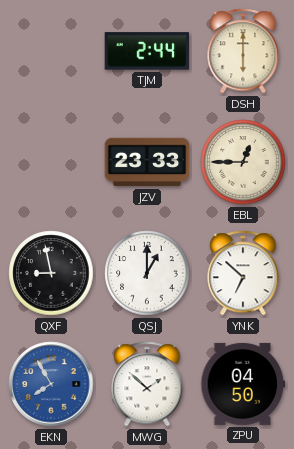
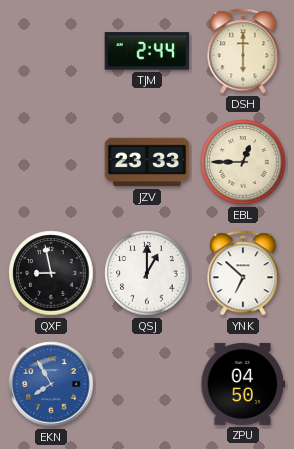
MWG: 1:52 -> none
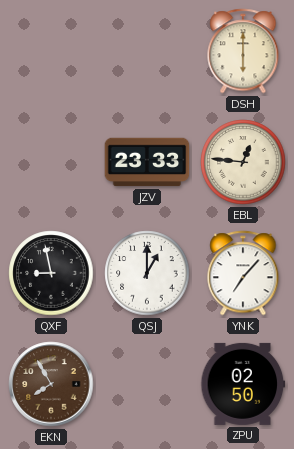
TJM: 2:44 -> none
EBL: 12:45 -> 12:46
YNK: 6:52 -> 7:07
EKN dial: blue -> brown
ZPU: 04:50 -> 02:50
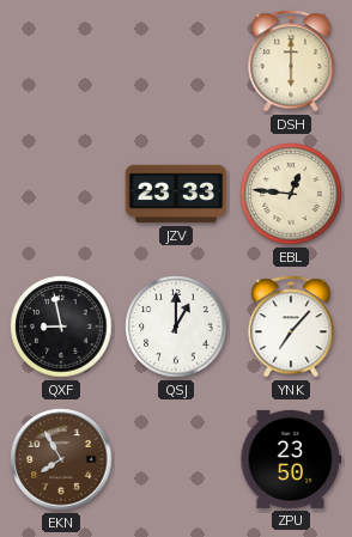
ZPU: 02:50 -> 23:50
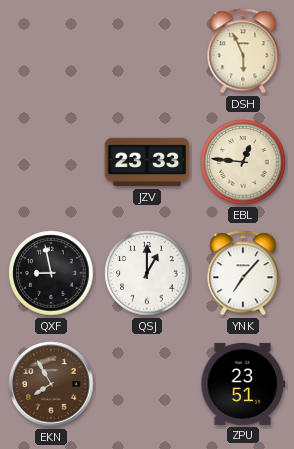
DSH: 6:00 -> 5:56
ZPU: 23:50 -> 23:51
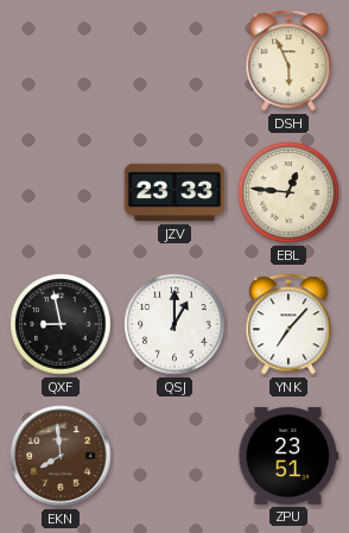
EKN: 7:55 -> 7:59
